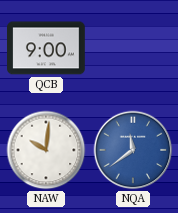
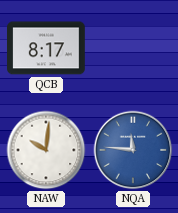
QCB: 9:00 -> 8:17
NQA: 11:39 -> 11:46
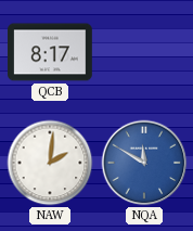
NAW: 10:01 -> 2:01
NQA: 11:46 -> 11:50
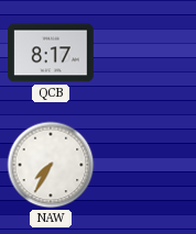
NAW: 2:01 -> 7:35
NQA: 11:50 -> none
